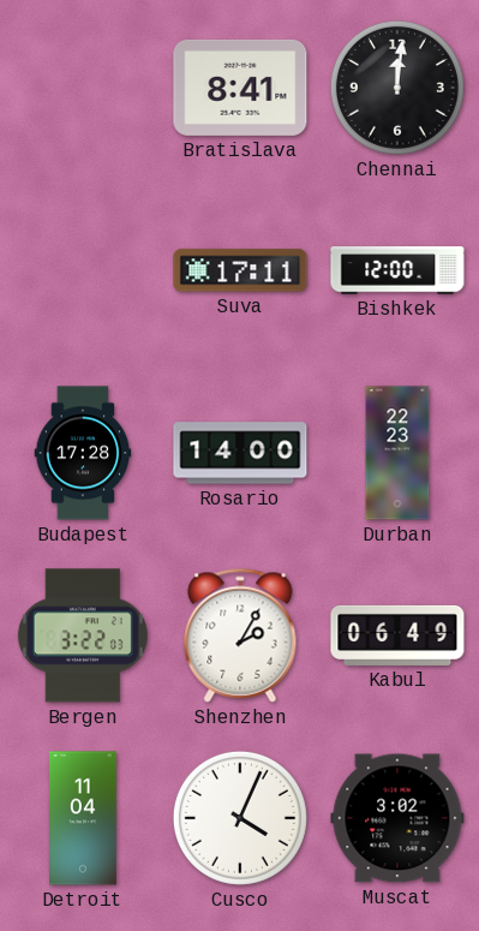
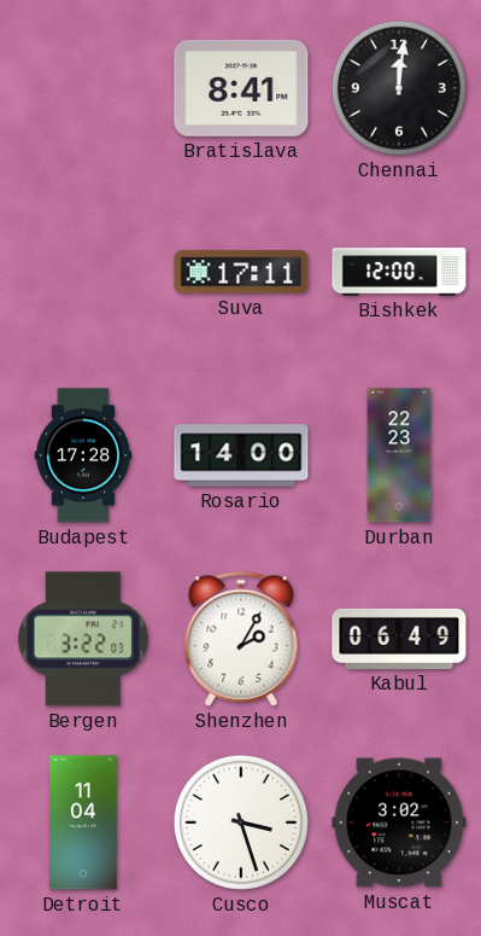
Cusco: 4:04 -> 3:27
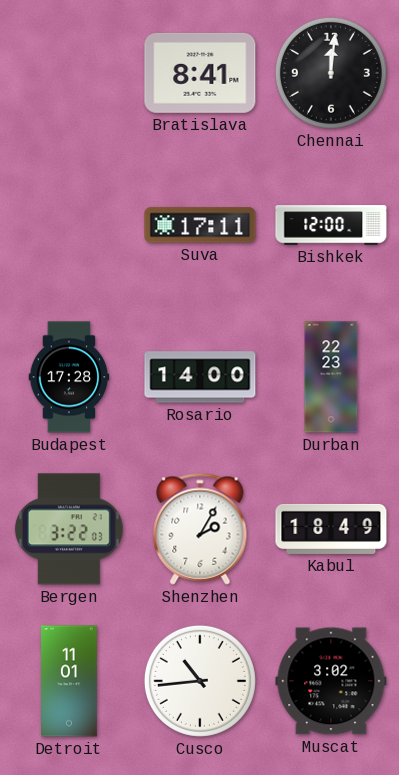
Kabul: 06:49 -> 18:49
Detroit: 11:04 -> 11:01
Cusco: 3:27 -> 10:44
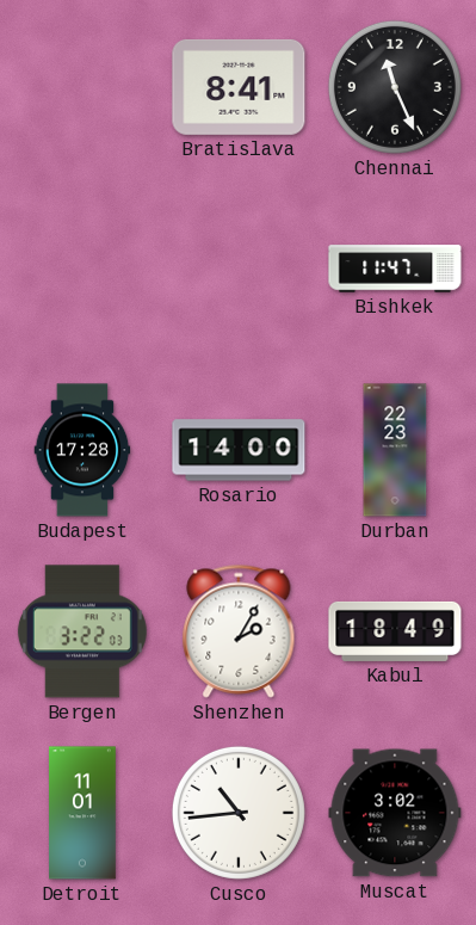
Chennai: 12:01 -> 11:26
Suva: 17:11 -> none
Bishkek: 12:00 -> 11:47
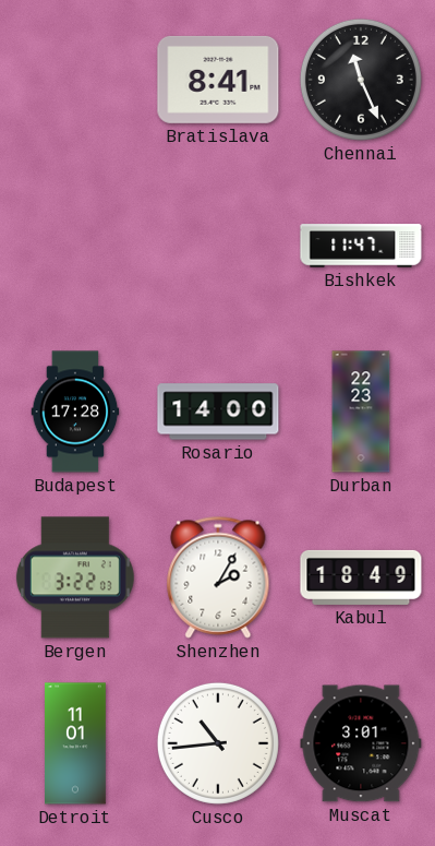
Muscat: 3:02 -> 3:01
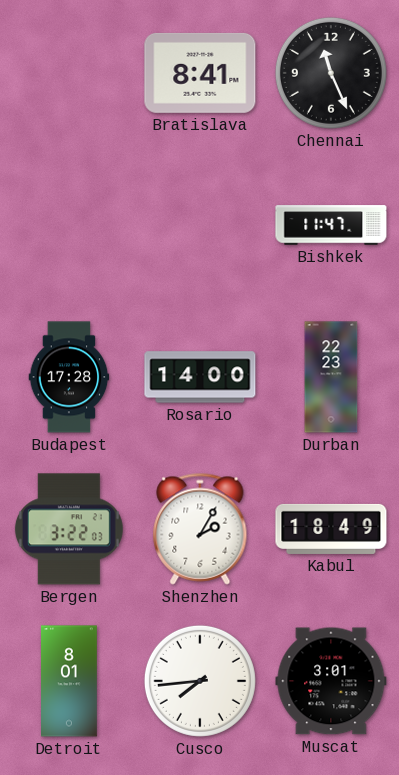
Detroit: 11:01 -> 8:01
Cusco: 10:44 -> 7:44
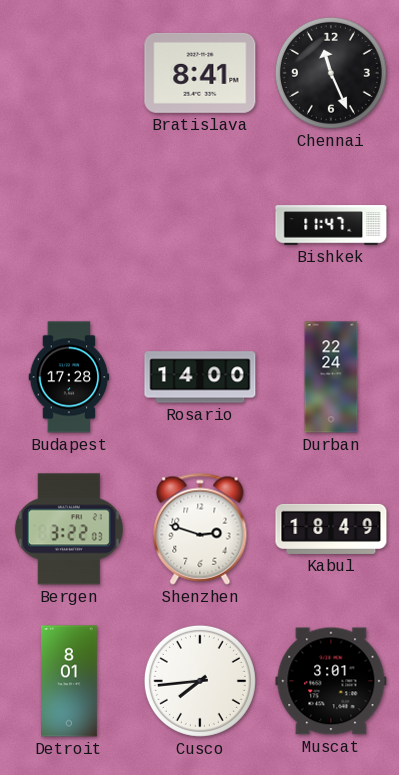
Durban: 22:23 -> 22:24
Shenzhen: 2:05 -> 2:48
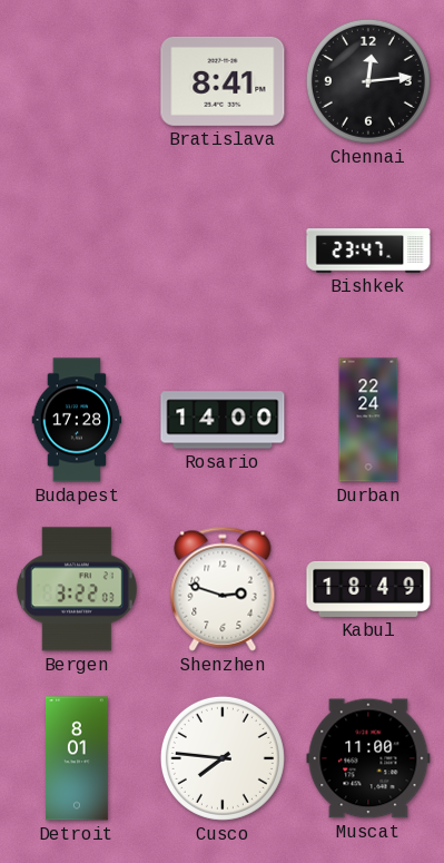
Chennai: 11:26 -> 12:14
Bishkek: 11:47 -> 23:47
Cusco: 7:44 -> 7:46
Muscat: 3:01 -> 11:00
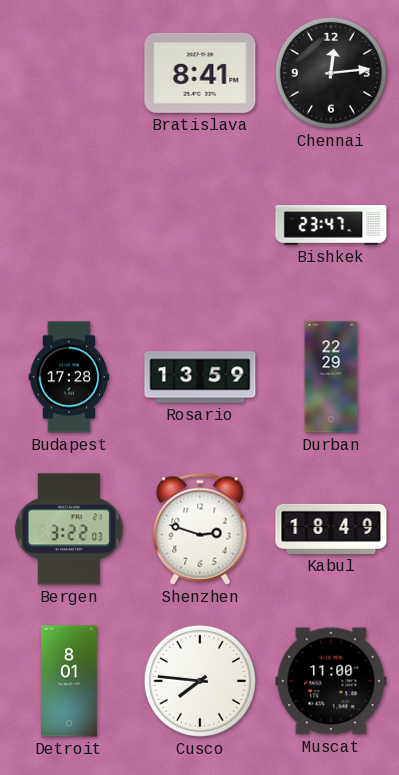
Rosario: 14:00 -> 13:59
Durban: 22:24 -> 22:29
